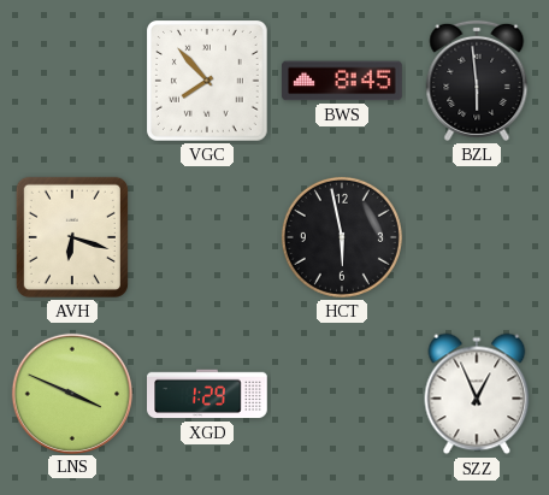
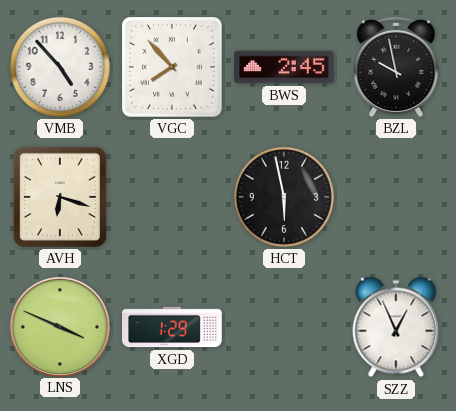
VMB: none -> 4:53
BWS: 8:45 -> 2:45
BZL: 5:59 -> 9:58
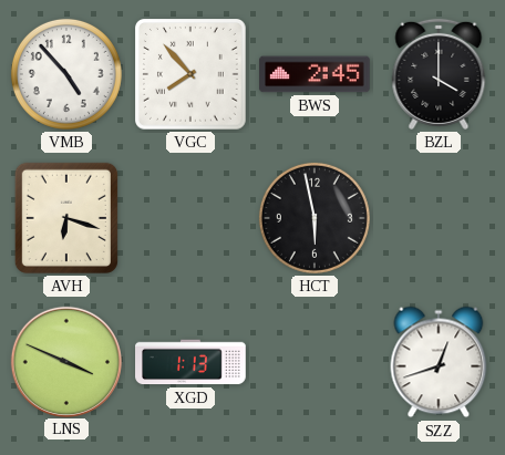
BZL: 9:58 -> 4:00
XGD: 1:29 -> 1:13
SZZ: 12:56 -> 12:42
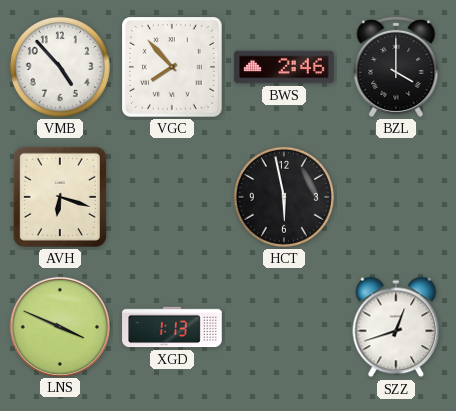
BWS: 2:45 -> 2:46
